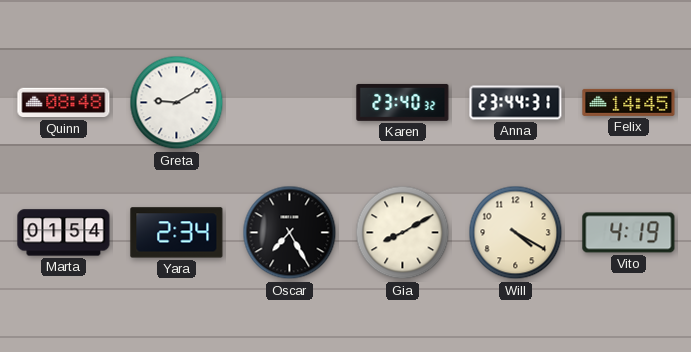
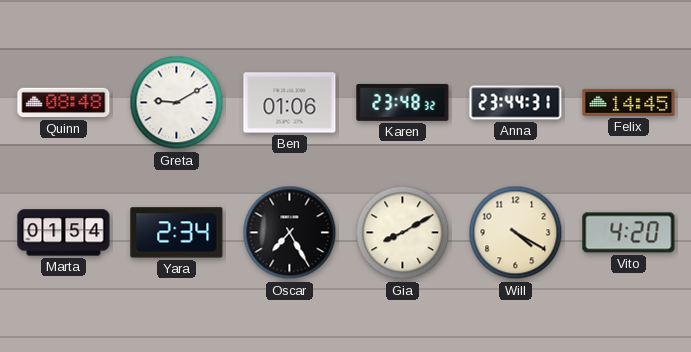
Ben: none -> 01:06
Karen: 23:40 -> 23:48
Vito: 4:19 -> 4:20
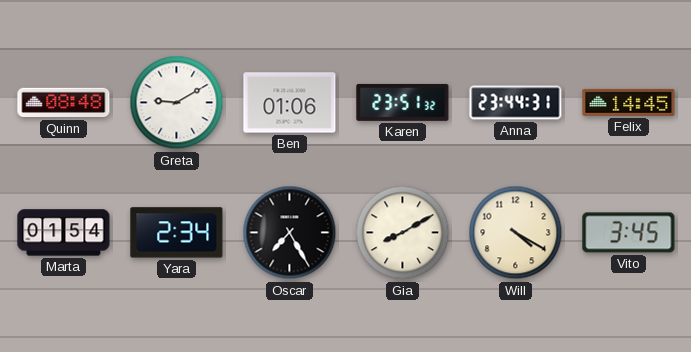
Karen: 23:48 -> 23:51
Vito: 4:20 -> 3:45
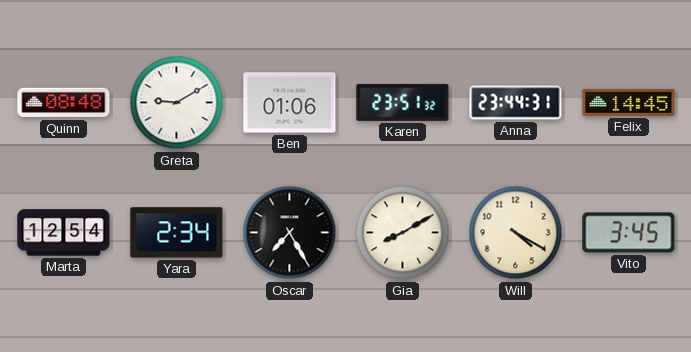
Marta: 01:54 -> 12:54
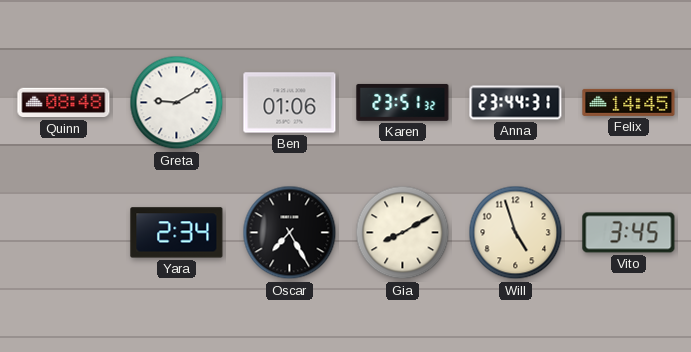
Marta: 12:54 -> none
Will: 4:20 -> 4:57
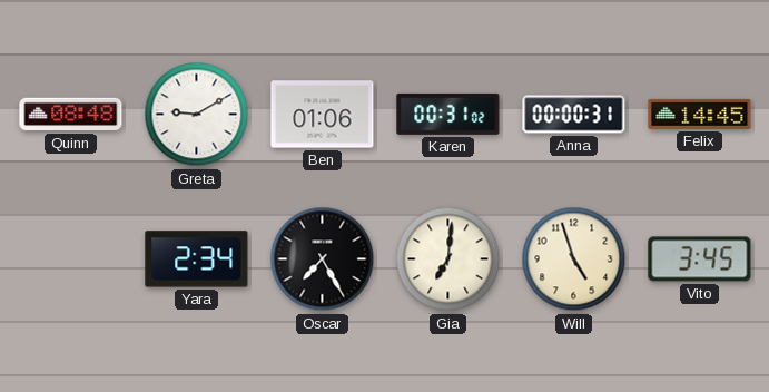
Karen: 23:51 -> 00:31
Anna: 23:44 -> 00:00
Gia: 8:10 -> 7:01
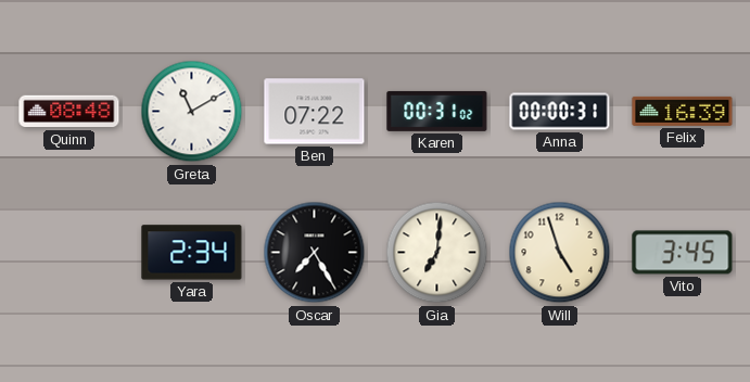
Greta: 9:10 -> 11:10
Ben: 01:06 -> 07:22
Felix: 14:45 -> 16:39
